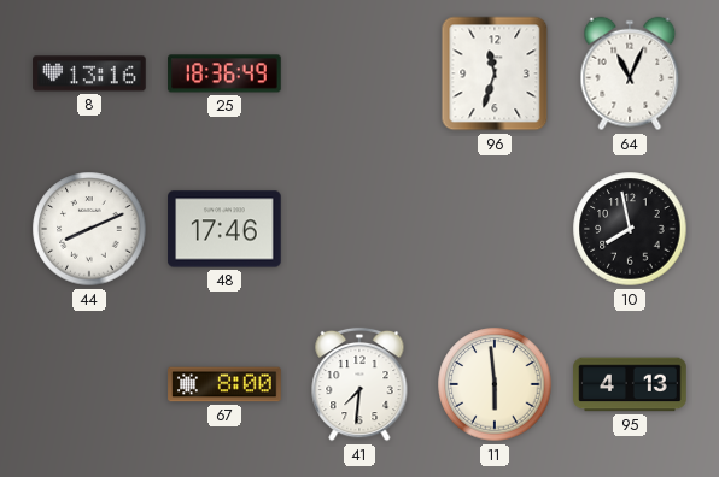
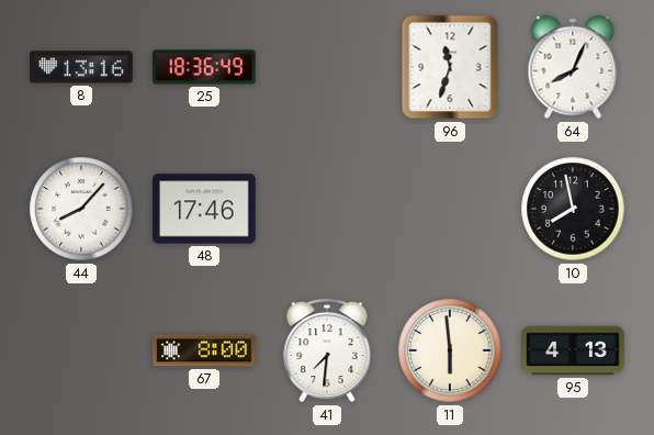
64: 11:04 -> 8:04
44: 8:11 -> 8:07
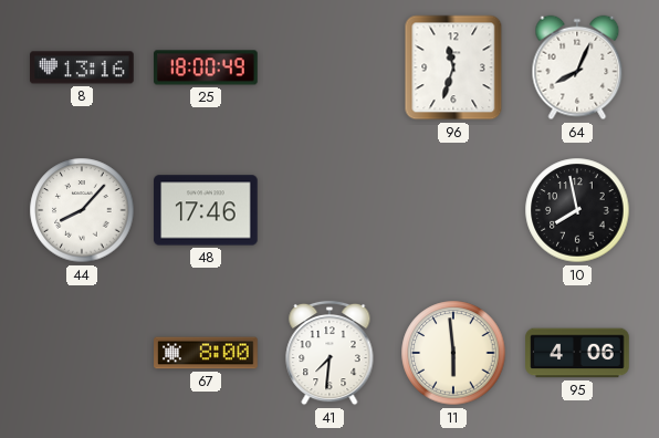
25: 18:36 -> 18:00
95: 4:13 -> 4:06
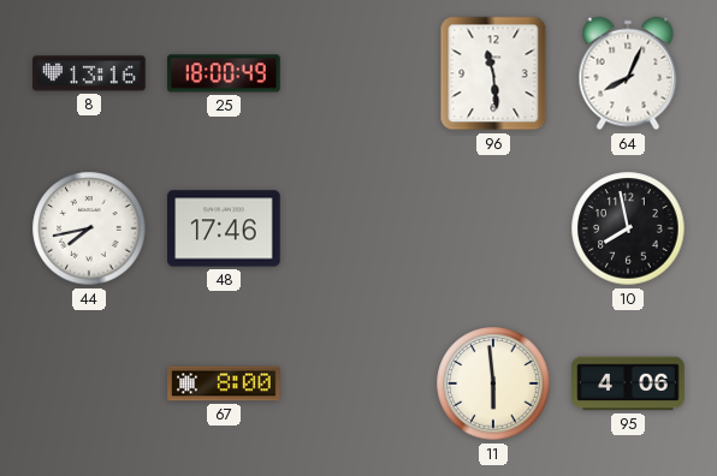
96: 11:33 -> 11:29
44: 8:07 -> 7:43
41: 7:31 -> none
